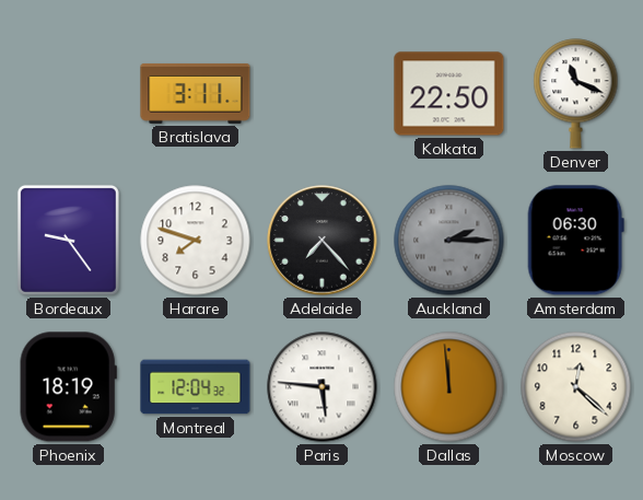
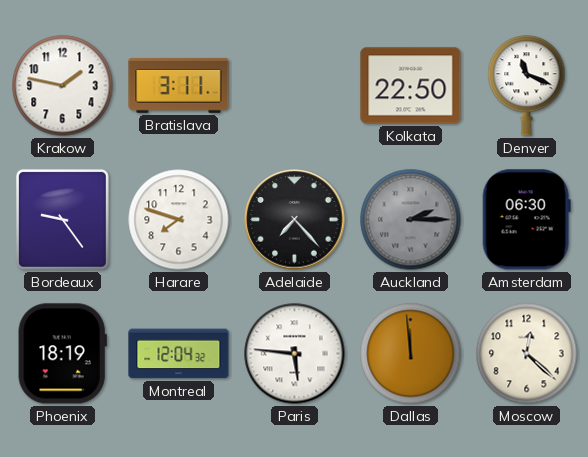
Krakow: none -> 1:47
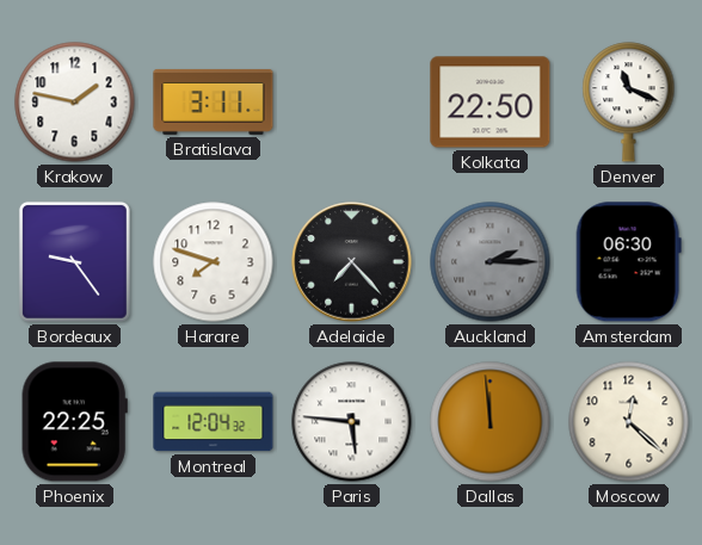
Phoenix: 18:19 -> 22:25
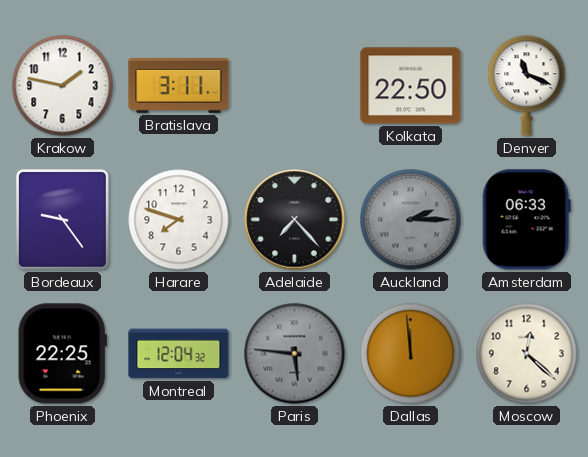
Amsterdam: 06:30 -> 06:33
Paris dial: white -> grey
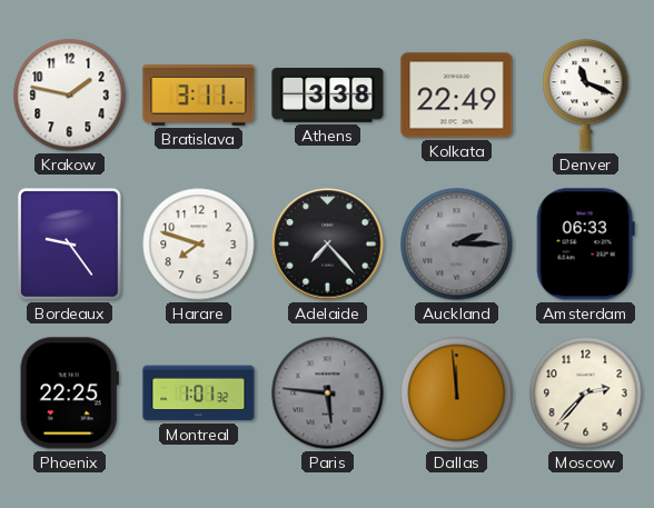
Athens: none -> 3:38
Kolkata: 22:50 -> 22:49
Montreal: 12:04 -> 1:01
Moscow: 12:22 -> 2:37
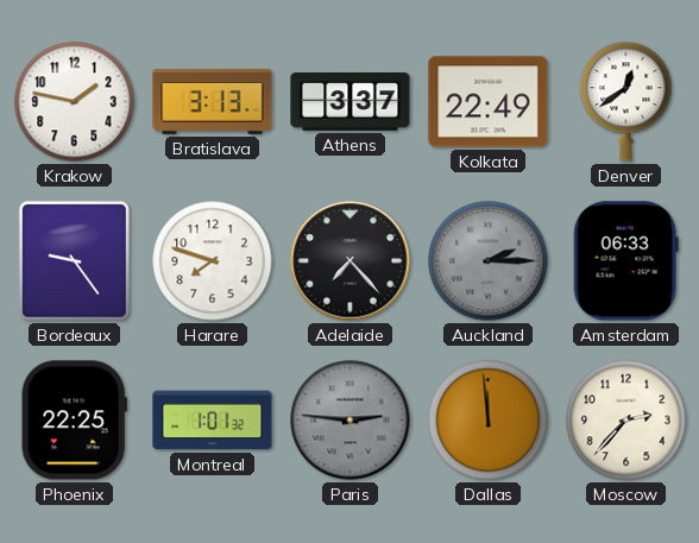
Bratislava: 3:11 -> 3:13
Athens: 3:38 -> 3:37
Denver: 11:19 -> 12:39
Paris: 5:46 -> 2:46
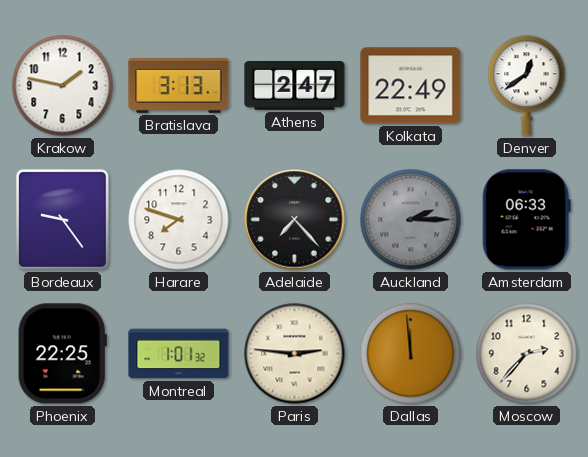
Athens: 3:37 -> 2:47
Paris dial: grey -> cream
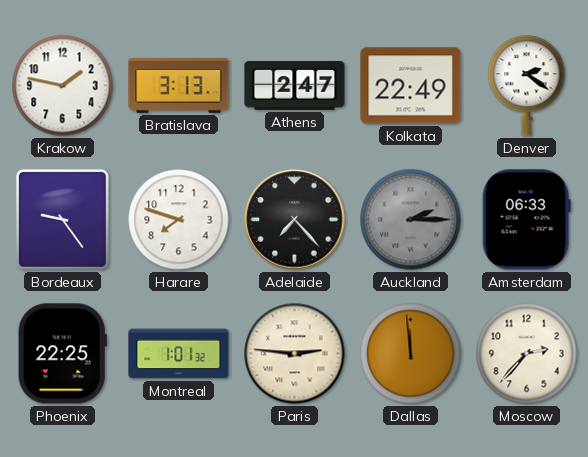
Denver: 12:39 -> 2:21
